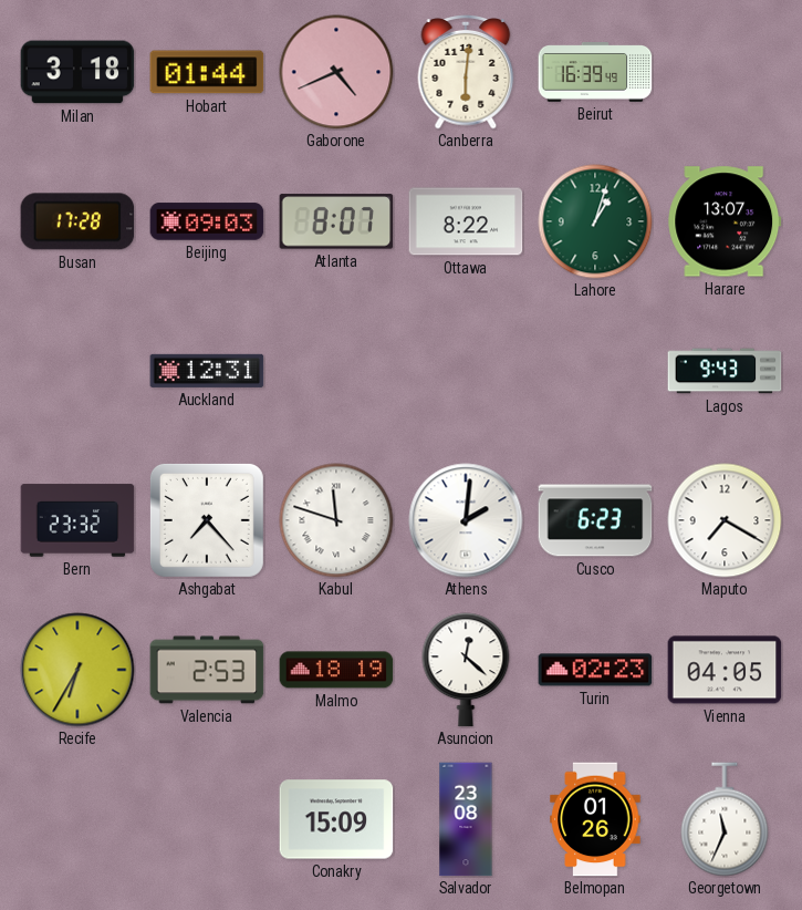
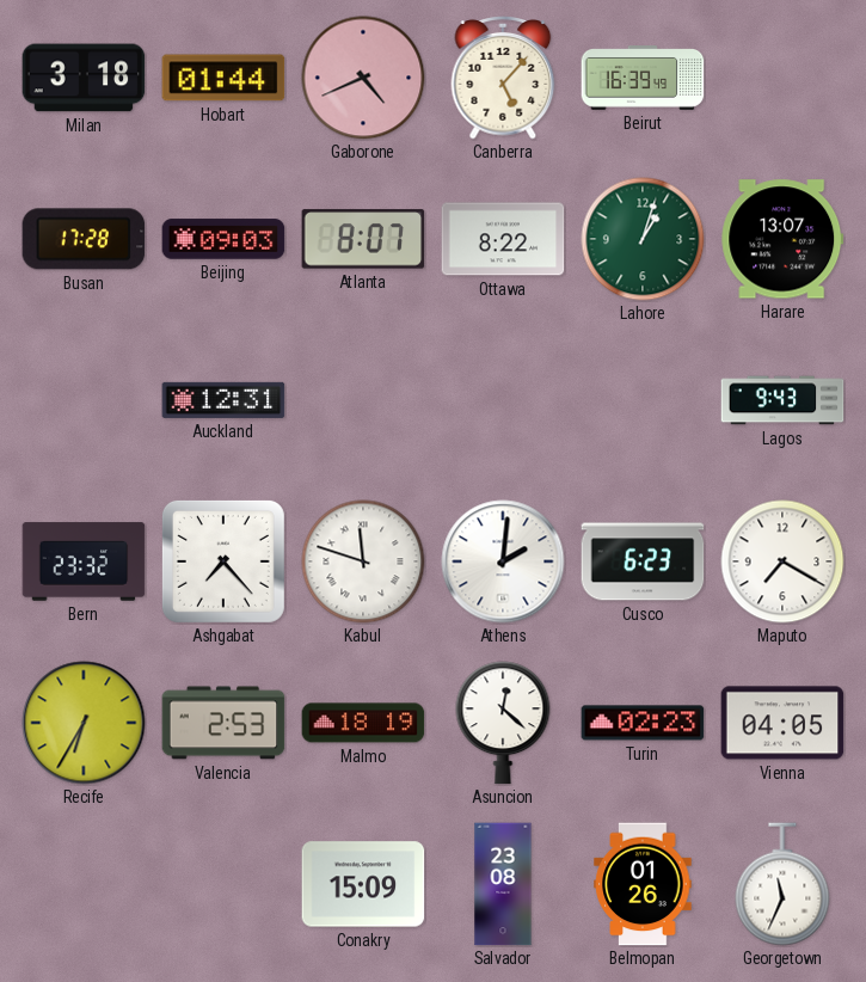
Canberra: 6:01 -> 5:07
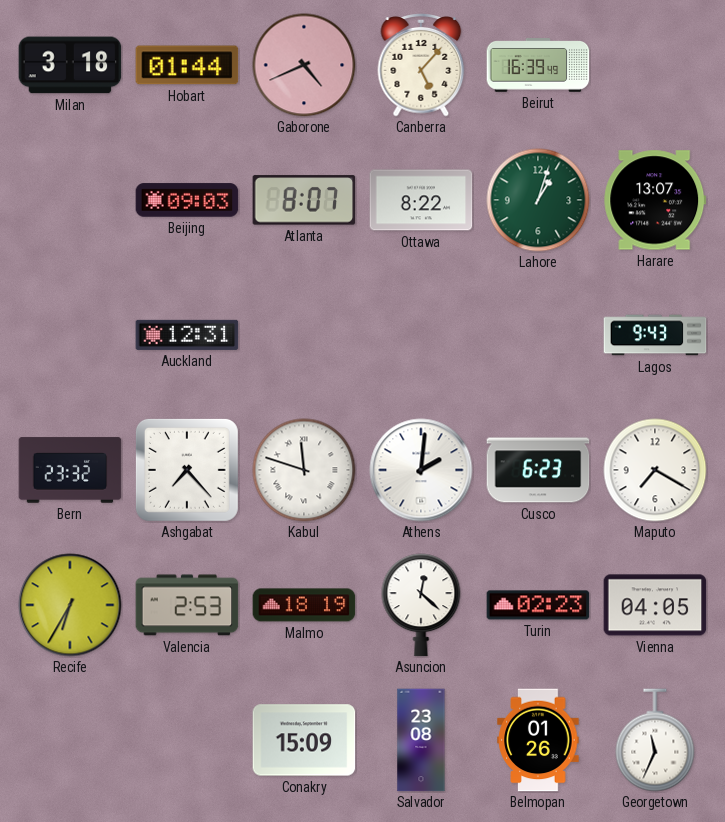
Busan: 17:28 -> none
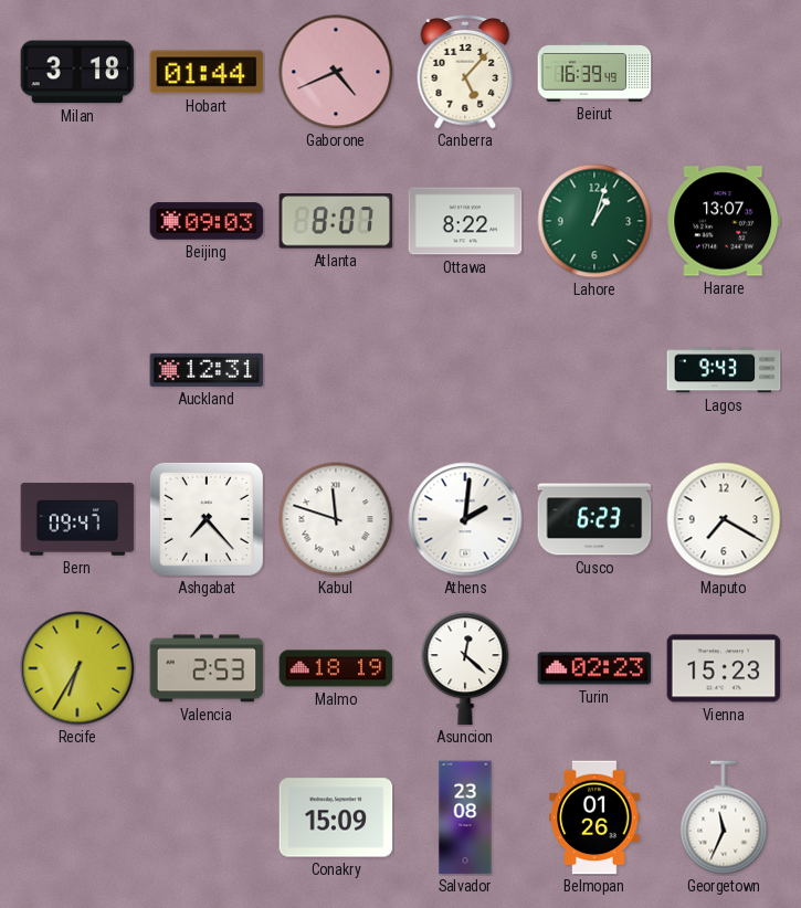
Bern: 23:32 -> 09:47
Vienna: 04:05 -> 15:23
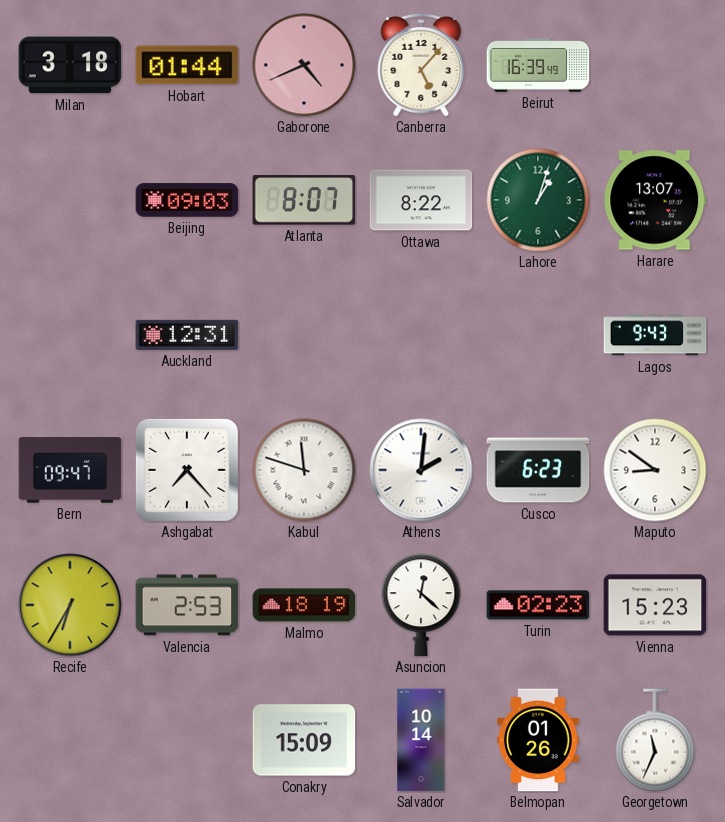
Maputo: 7:20 -> 8:51
Salvador: 23:08 -> 10:14
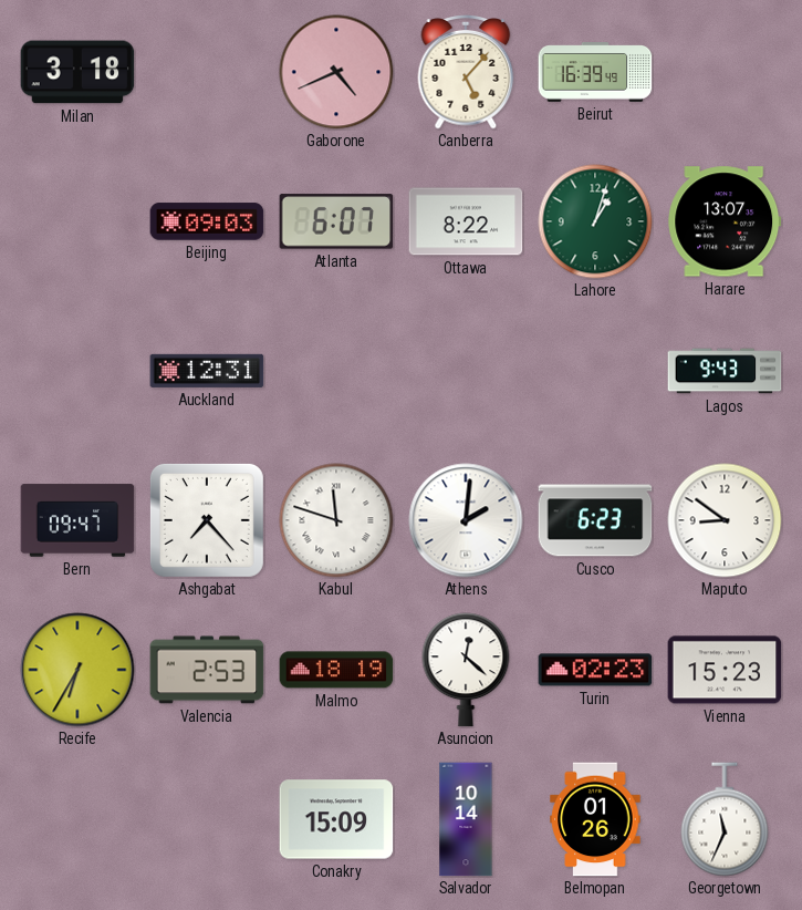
Hobart: 01:44 -> none
Atlanta: 8:07 -> 6:07
